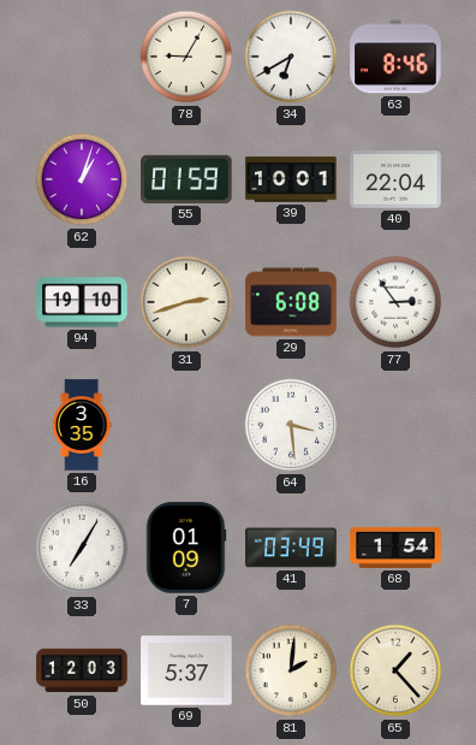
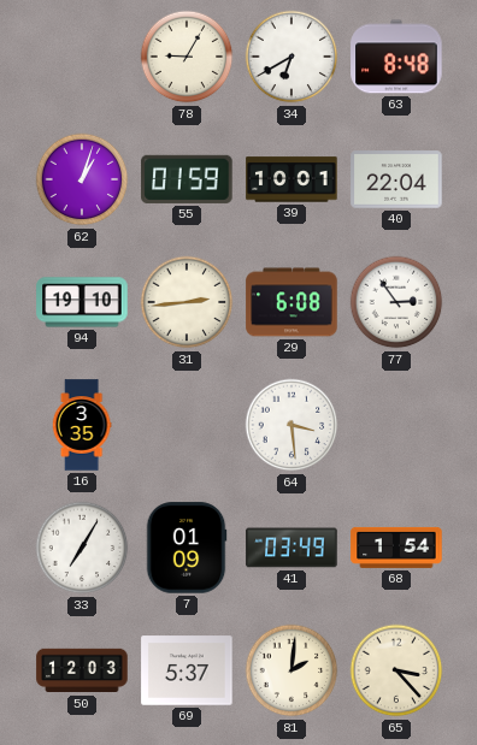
63: 8:46 -> 8:48
31: 2:42 -> 2:44
65: 1:23 -> 3:23
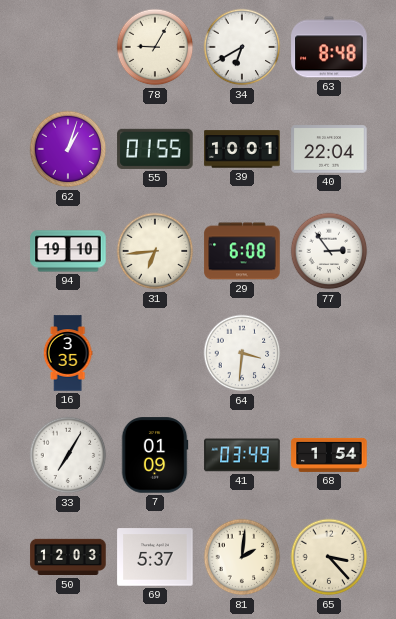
55: 01:59 -> 01:55
31: 2:44 -> 6:44
64: 3:29 -> 3:31
